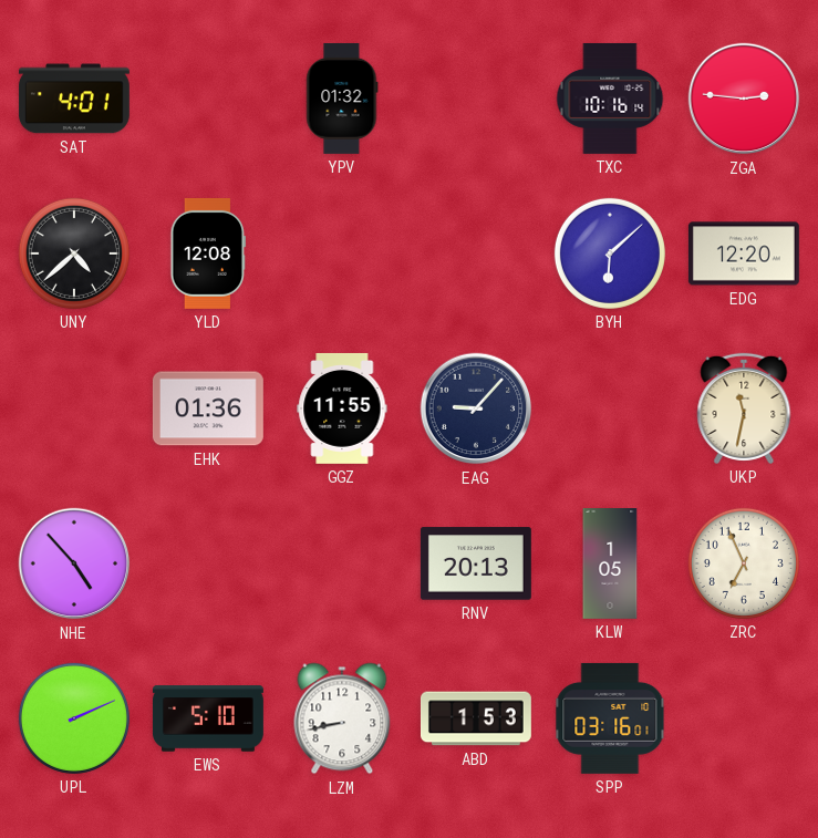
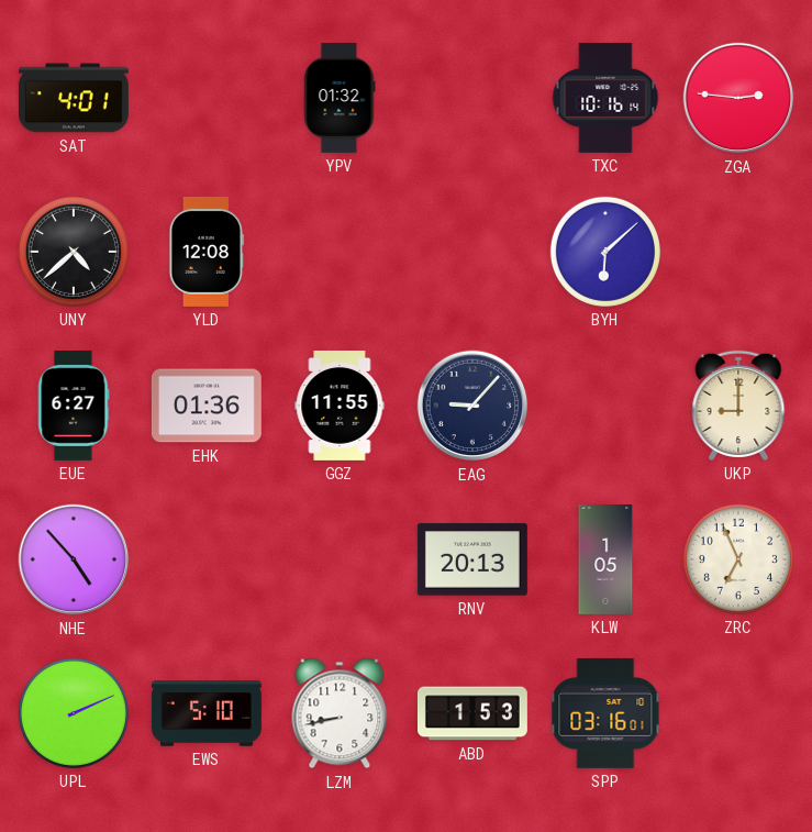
EDG: 12:20 -> none
EUE: none -> 6:27
UKP: 11:32 -> 9:00
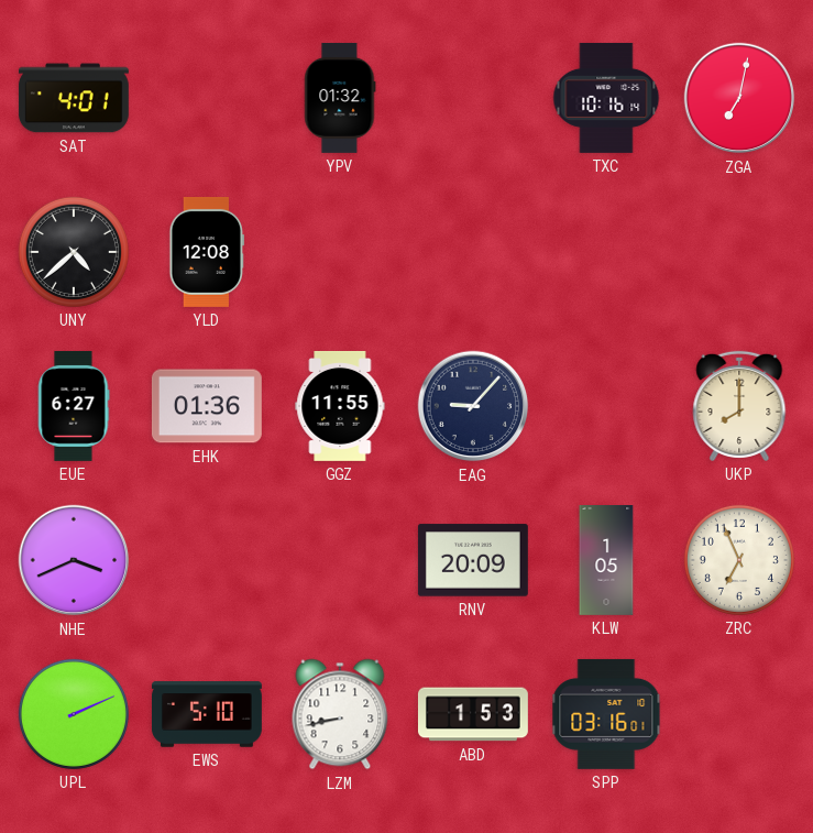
ZGA: 2:46 -> 7:02
BYH: 6:08 -> none
UKP: 9:00 -> 8:00
NHE: 4:53 -> 3:41
RNV: 20:13 -> 20:09
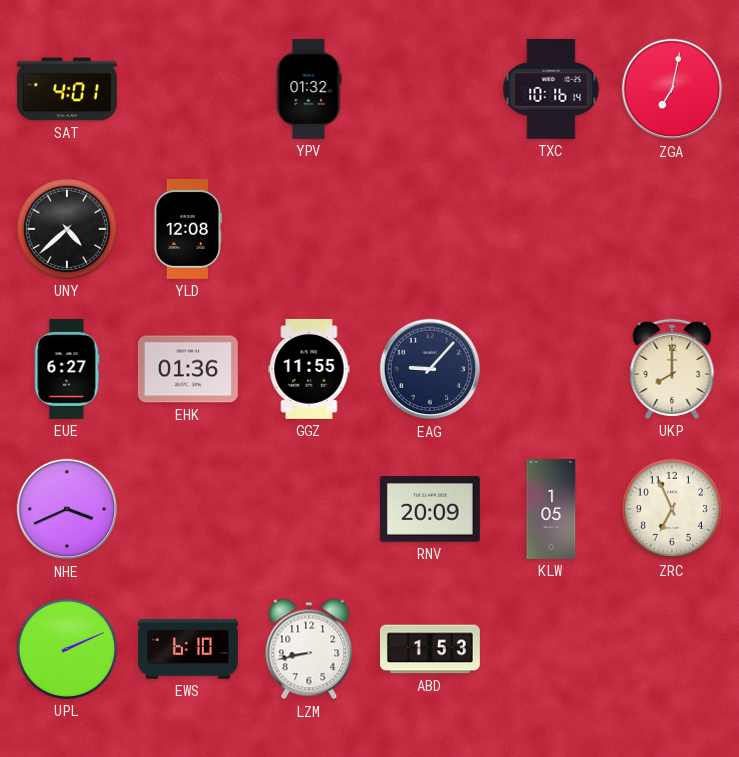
EWS: 5:10 -> 6:10
SPP: 03:16 -> none
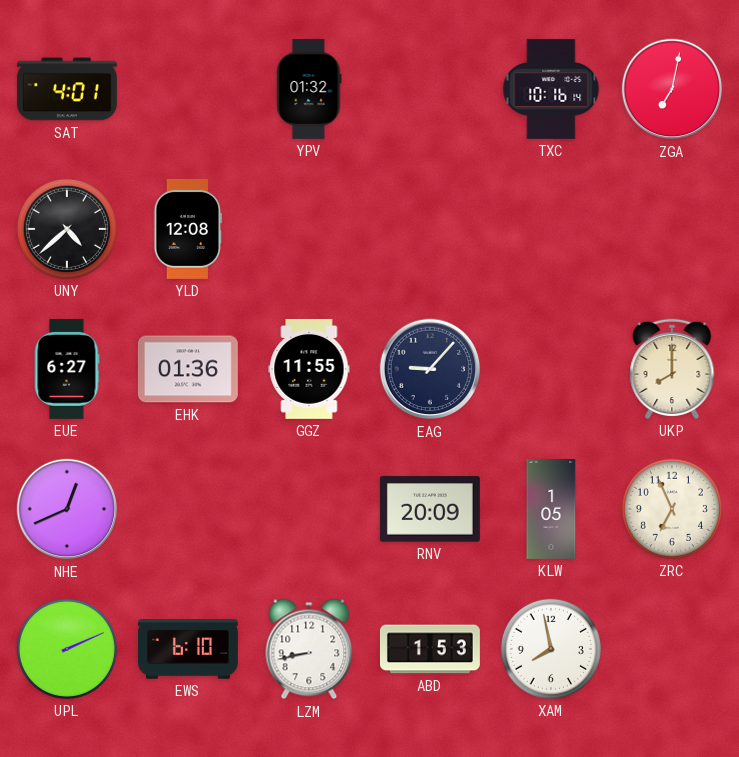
NHE: 3:41 -> 12:41
XAM: none -> 7:58
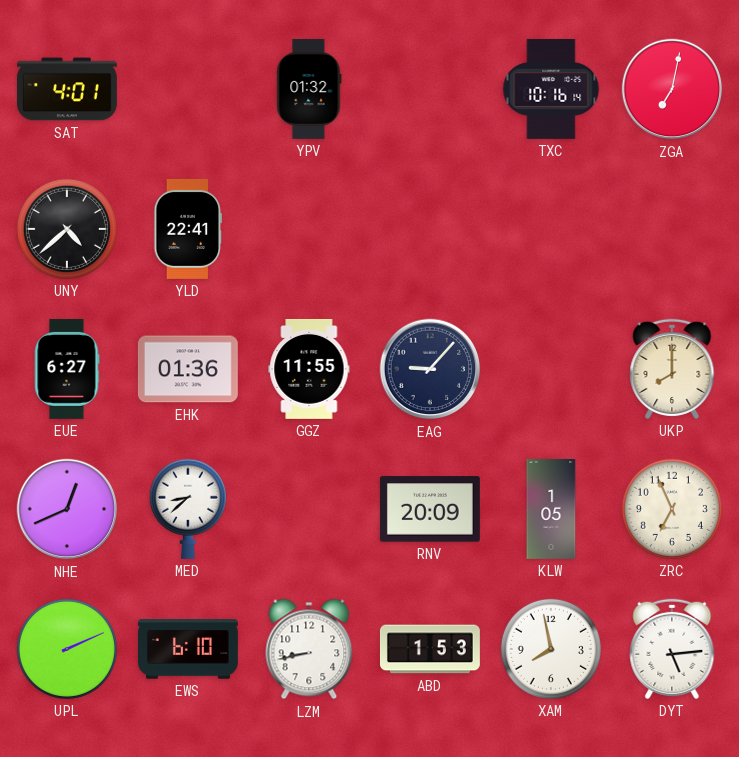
YLD: 12:08 -> 22:41
MED: none -> 8:38
DYT: none -> 5:14
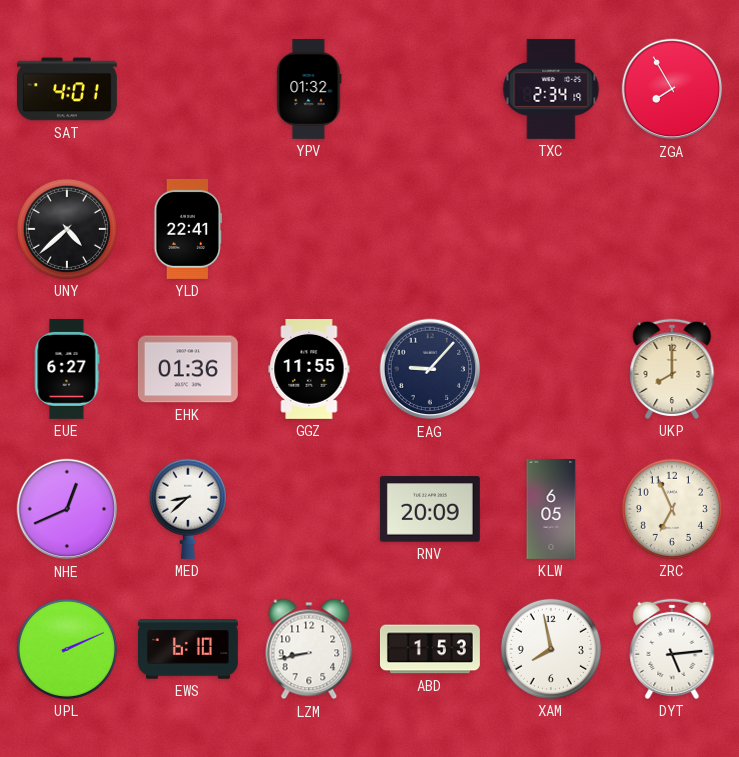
TXC: 10:16 -> 2:34
ZGA: 7:02 -> 7:55
KLW: 1:05 -> 6:05
